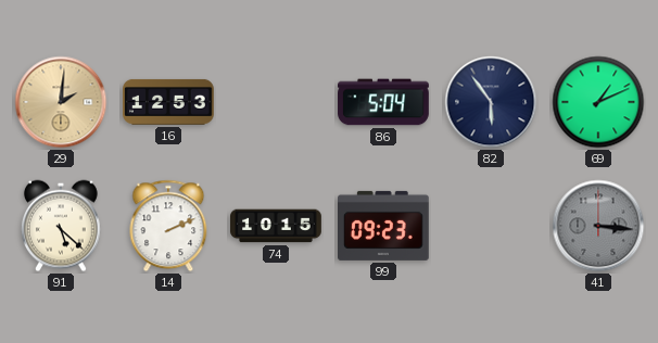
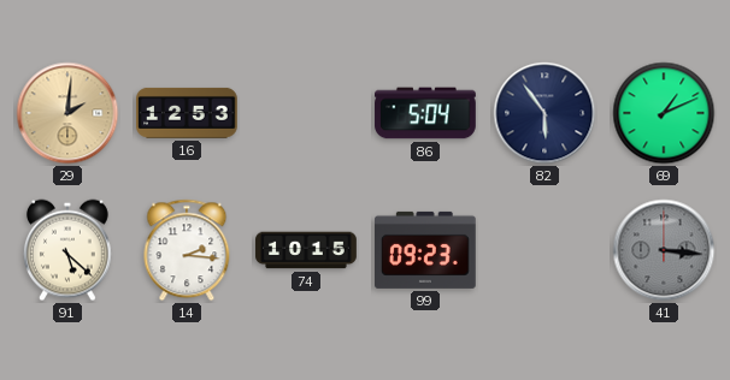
14: 2:11 -> 2:16
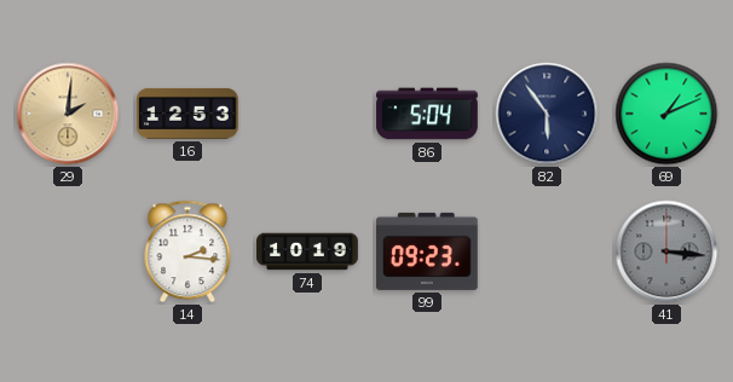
91: 5:22 -> none
74: 10:15 -> 10:19
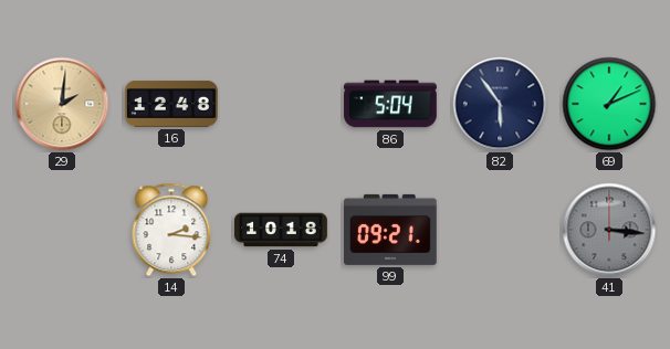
16: 12:53 -> 12:48
74: 10:19 -> 10:18
99: 09:23 -> 09:21
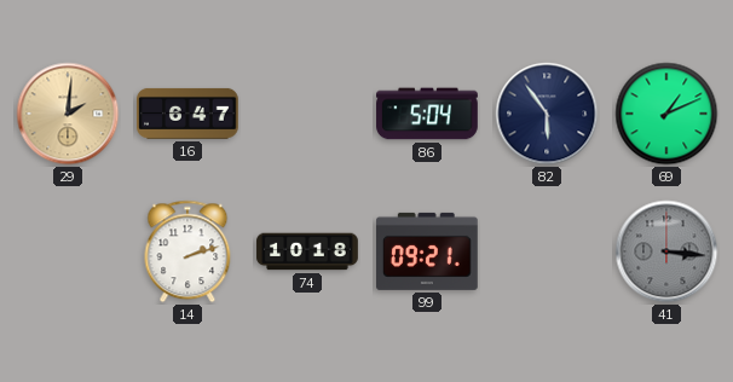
16: 12:48 -> 6:47
14: 2:16 -> 2:12
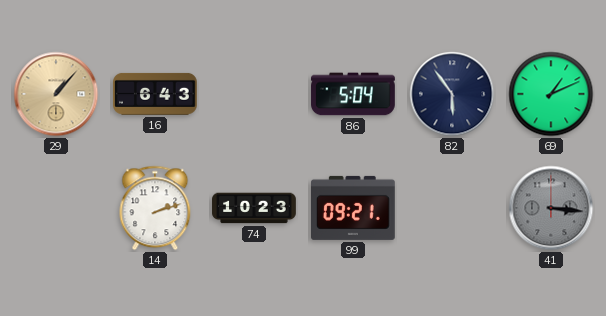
29: 2:01 -> 1:07
16: 6:47 -> 6:43
74: 10:18 -> 10:23
